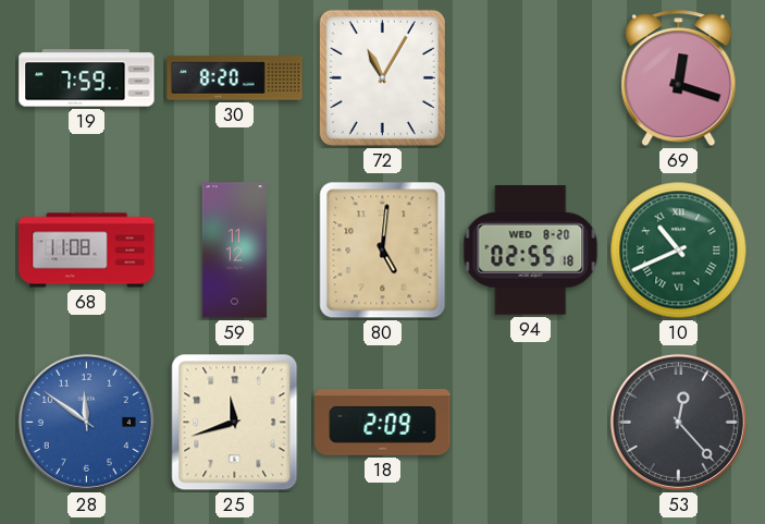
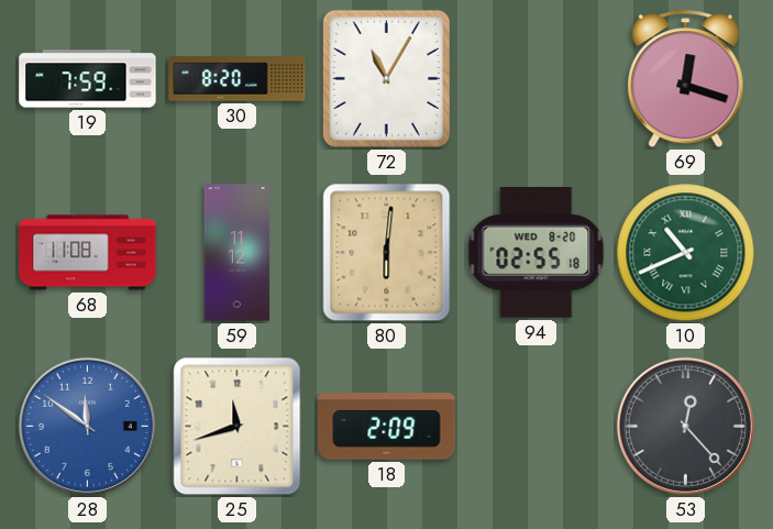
80: 5:01 -> 6:01
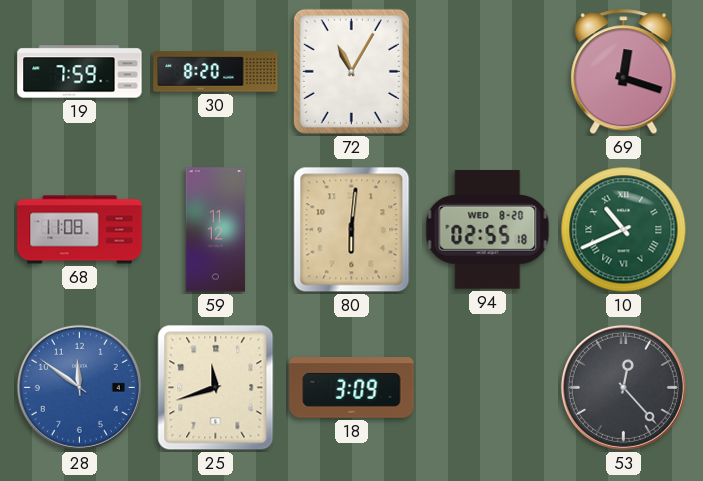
18: 2:09 -> 3:09
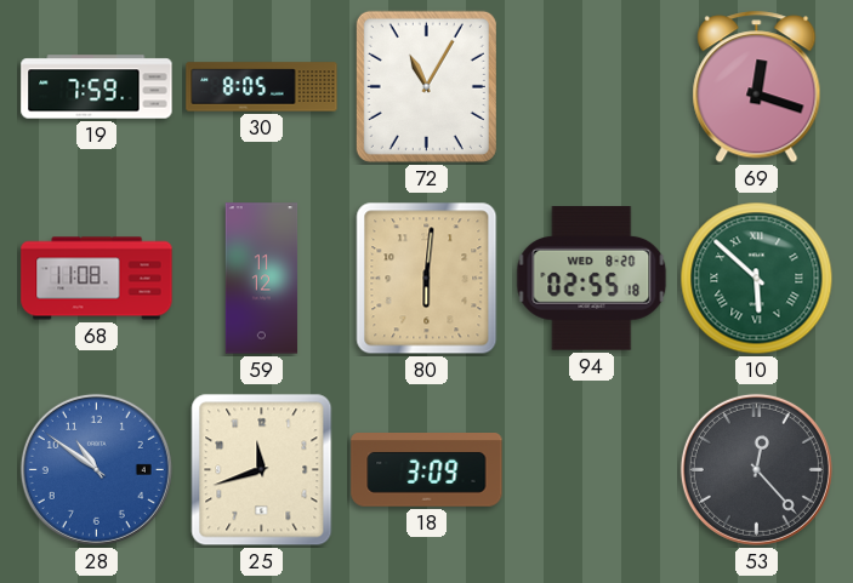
30: 8:20 -> 8:05
10: 10:41 -> 5:52
28: 11:51 -> 10:51
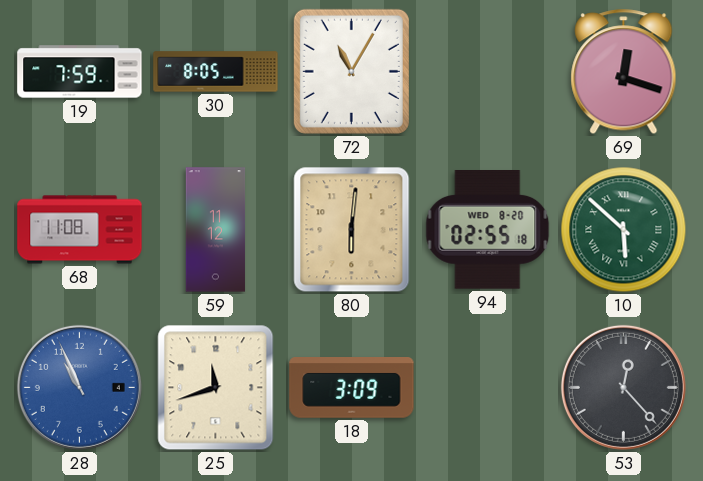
28: 10:51 -> 10:56
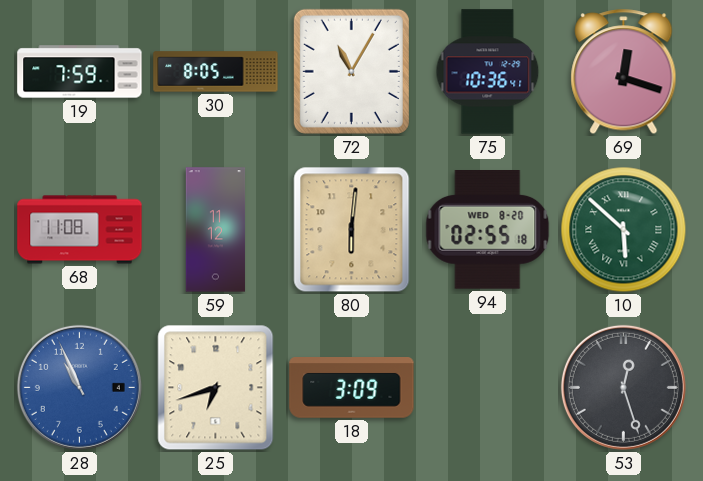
75: none -> 10:36
25: 11:42 -> 6:42
53: 12:23 -> 12:27
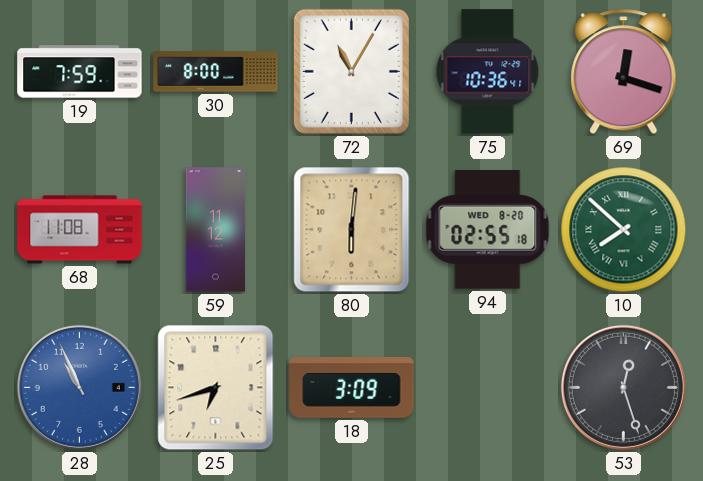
30: 8:05 -> 8:00
10: 5:52 -> 7:52
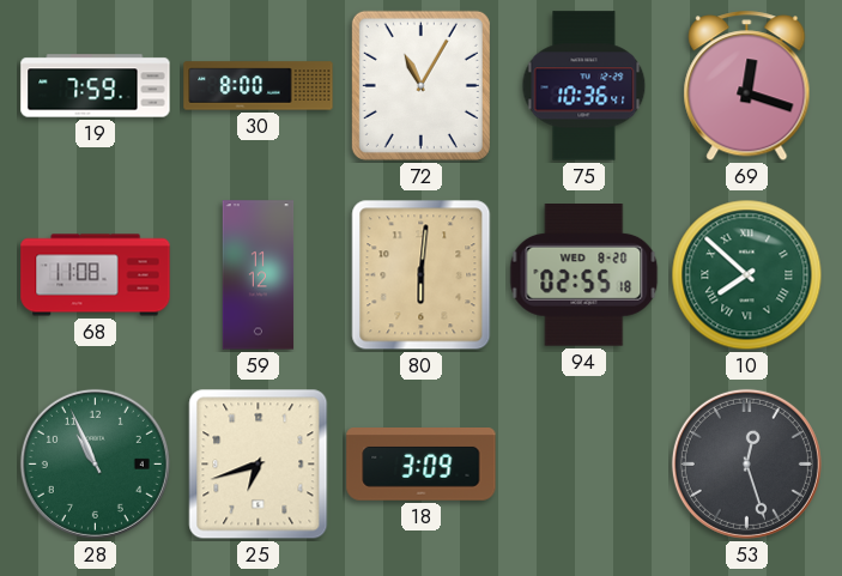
28 dial: blue -> green
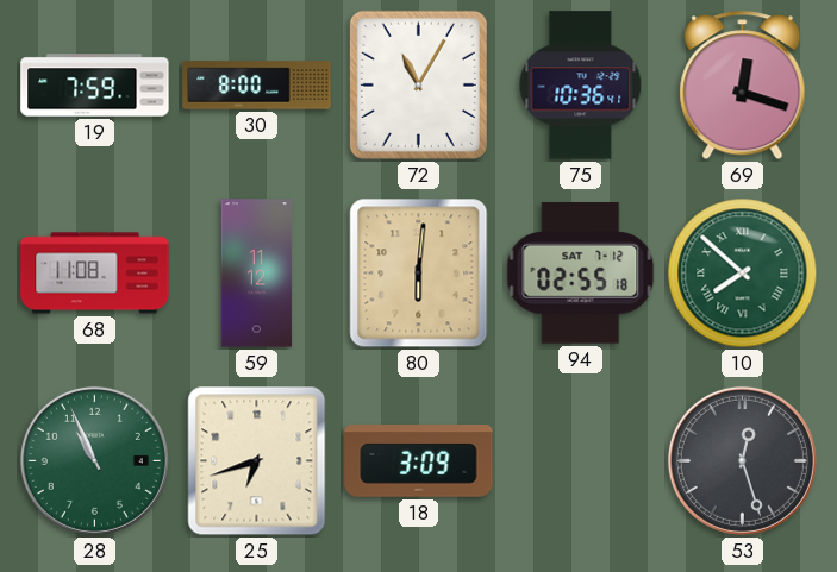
94 date: WED 8-20 -> SAT 7-12
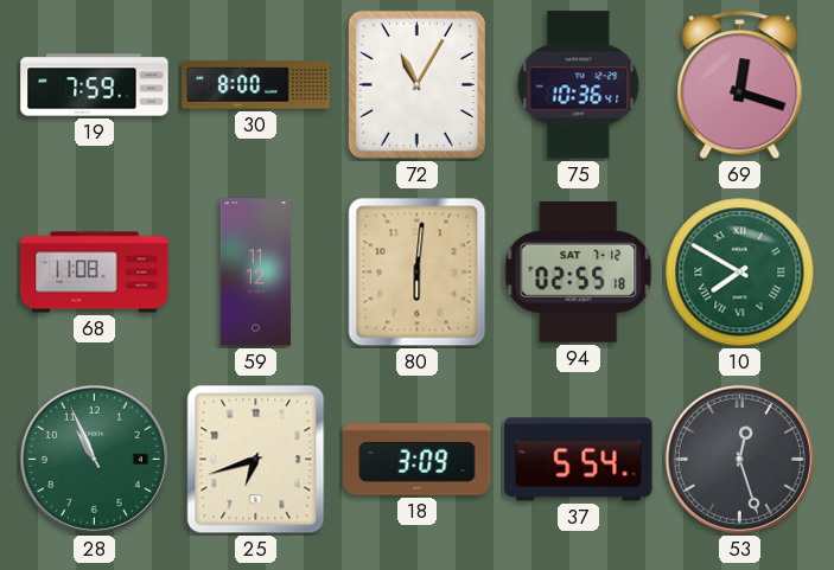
10: 7:52 -> 7:50
37: none -> 5:54
